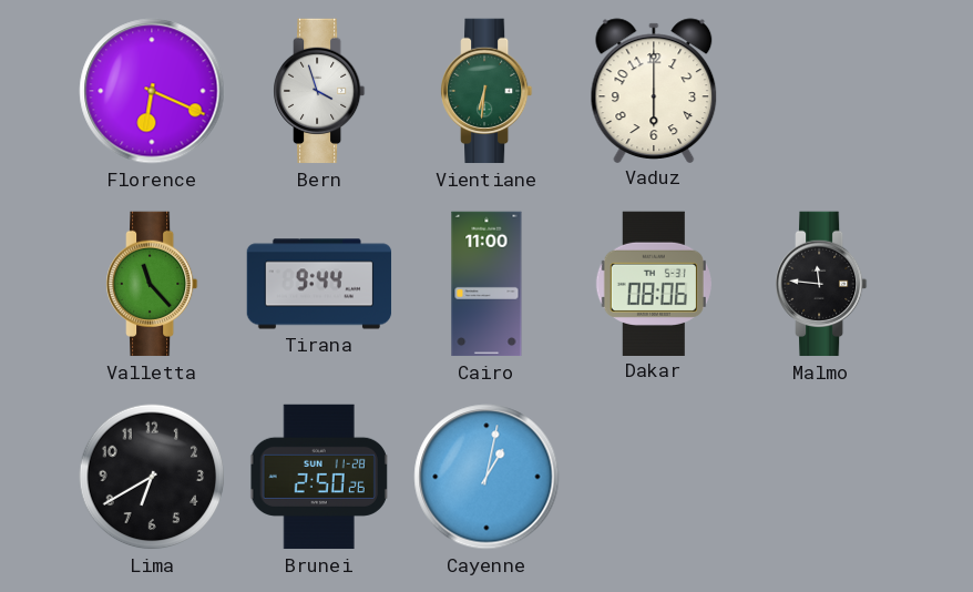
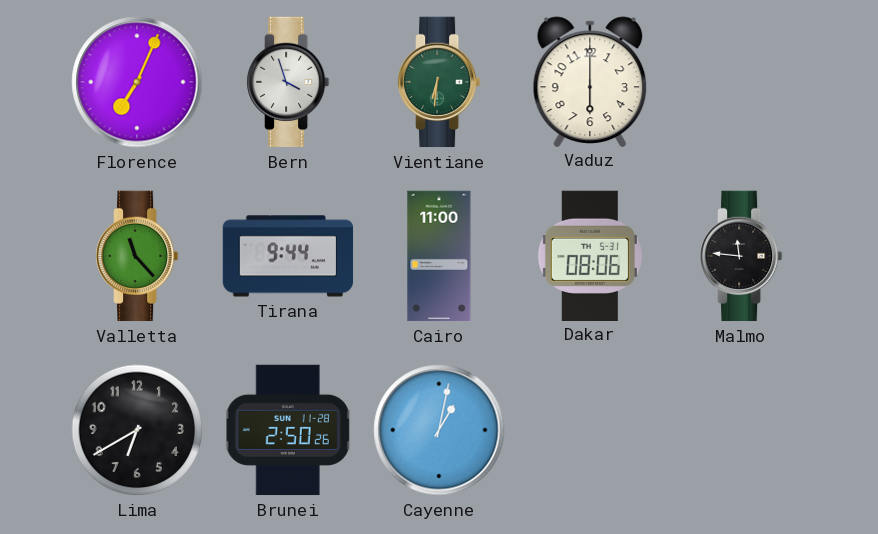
Florence: 6:19 -> 7:04
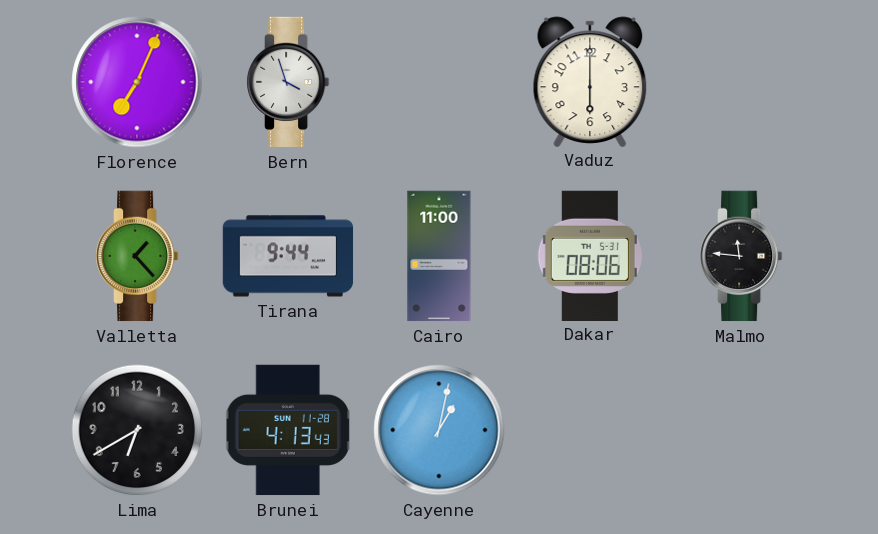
Vientiane: 6:31 -> none
Valletta: 11:23 -> 1:23
Brunei: 2:50 -> 4:13
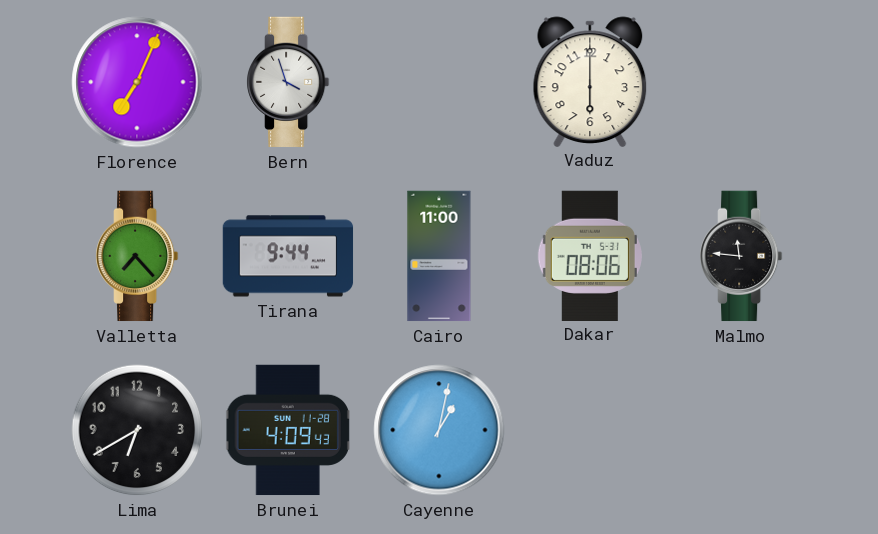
Valletta: 1:23 -> 7:23
Brunei: 4:13 -> 4:09
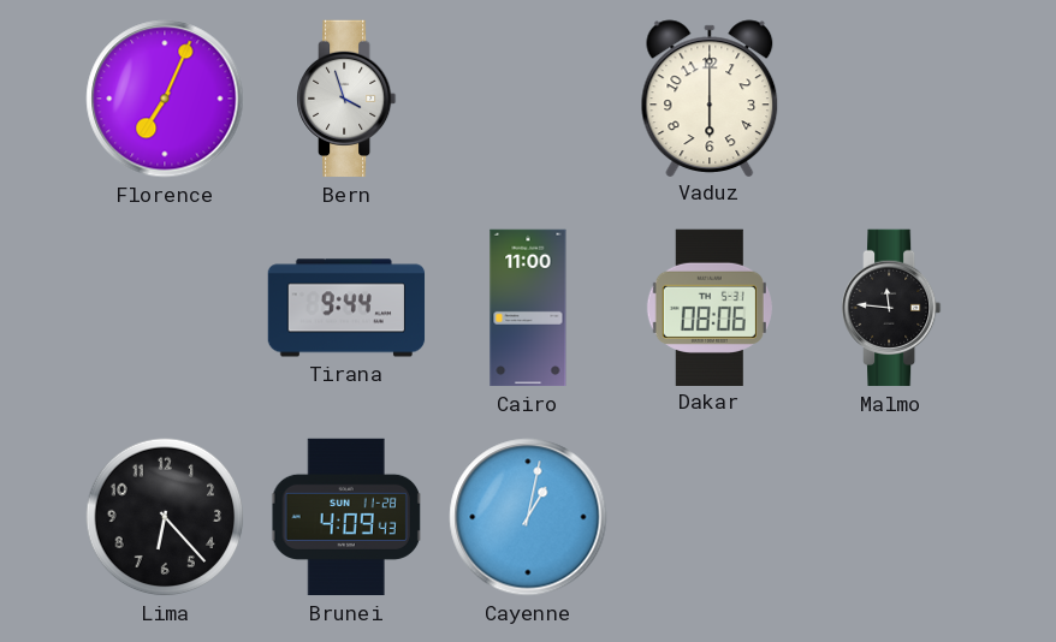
Valletta: 7:23 -> none
Lima: 6:40 -> 6:23
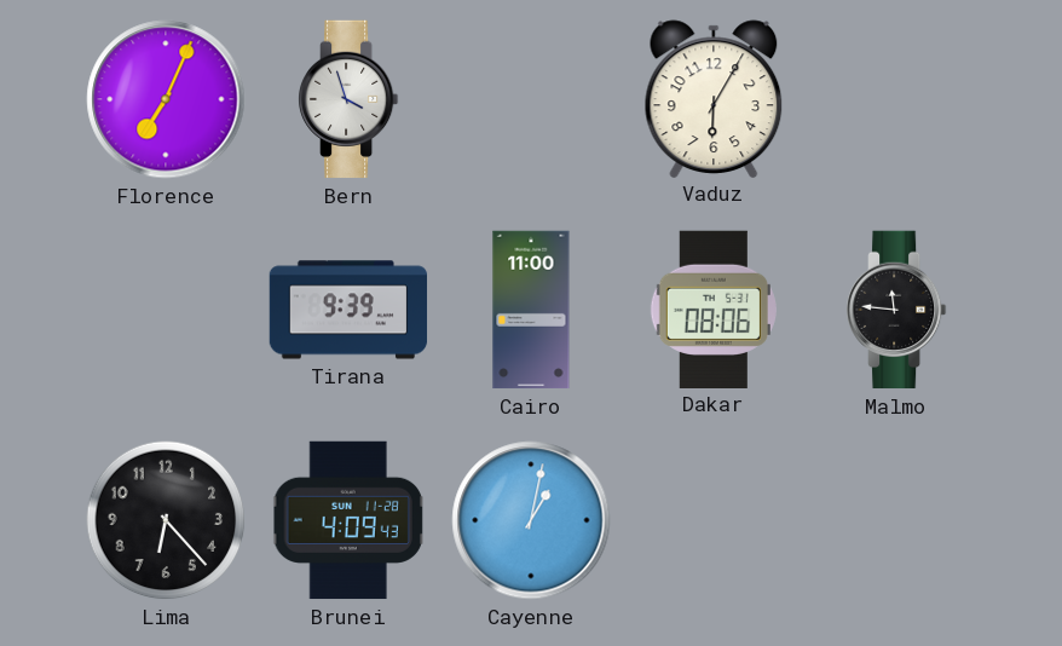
Vaduz: 6:00 -> 6:05
Tirana: 9:44 -> 9:39
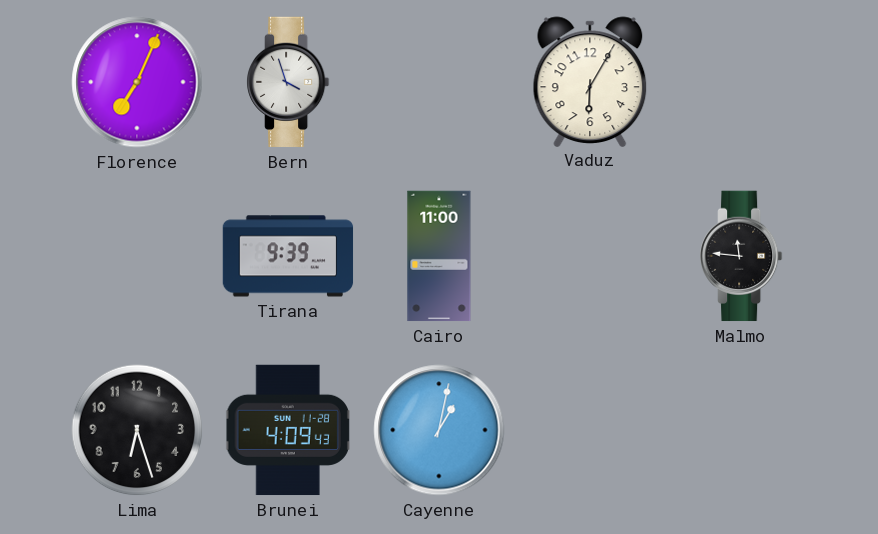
Dakar: 08:06 -> none
Lima: 6:23 -> 6:27
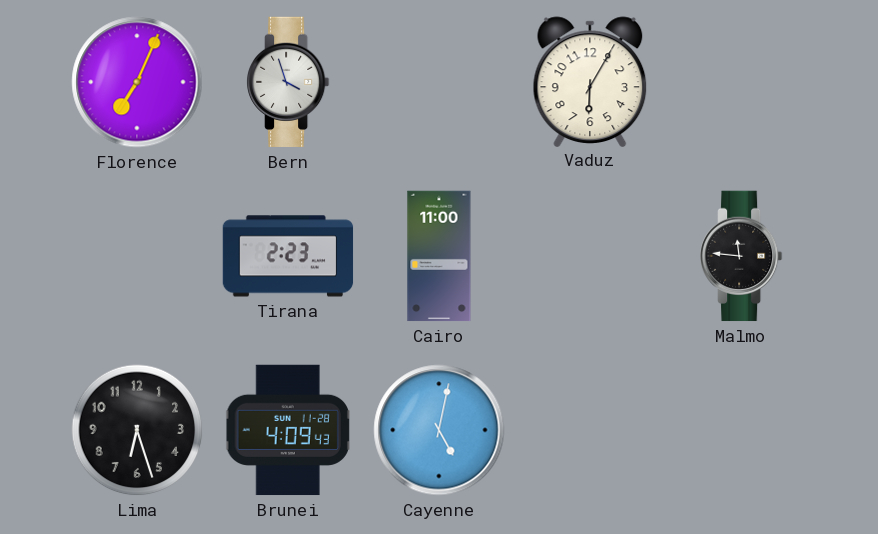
Tirana: 9:39 -> 2:23
Cayenne: 1:02 -> 5:02
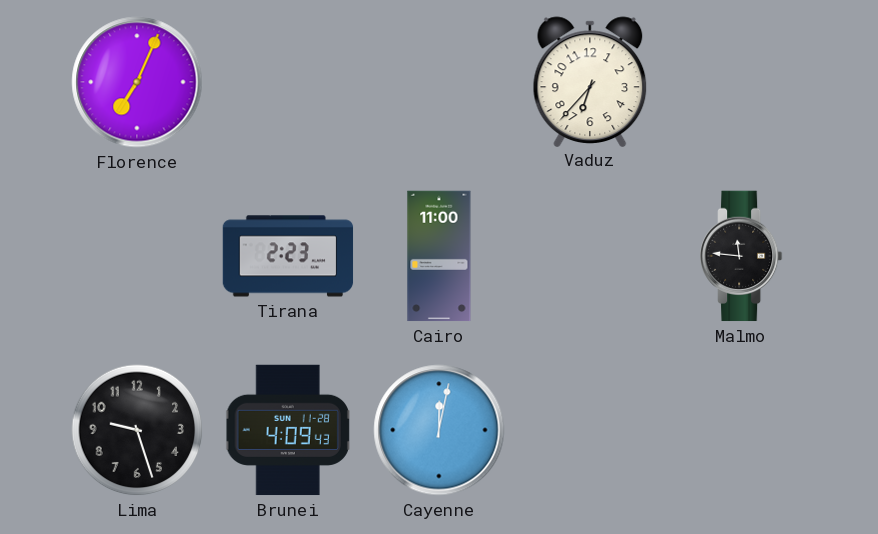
Bern: 3:57 -> none
Vaduz: 6:05 -> 6:37
Lima: 6:27 -> 9:27
Cayenne: 5:02 -> 12:02
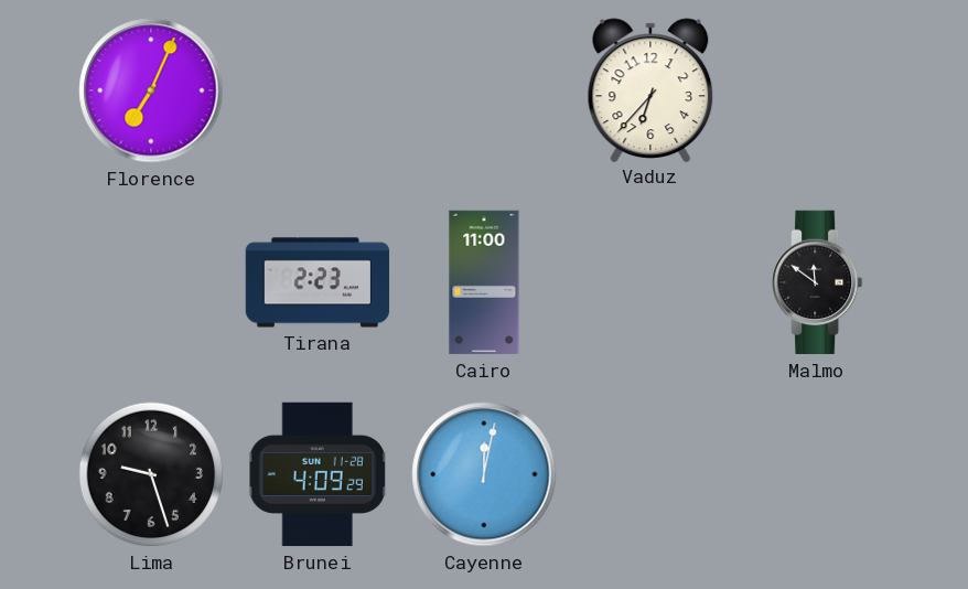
Malmo: 11:46 -> 11:51
Brunei: 4:09:43 -> 4:09:29
